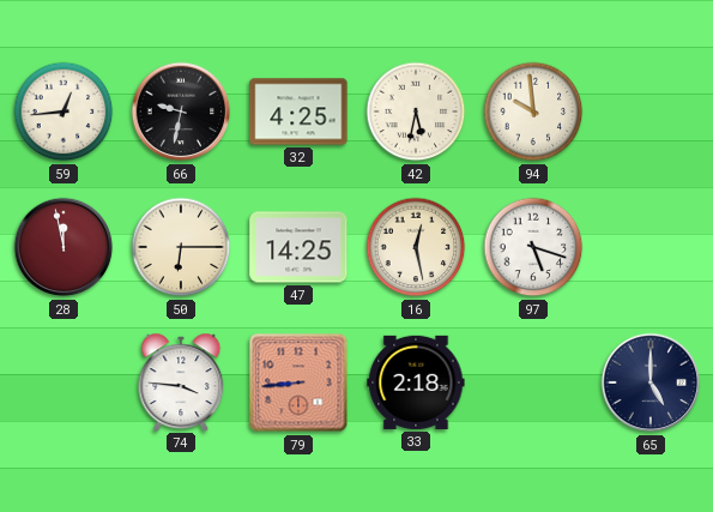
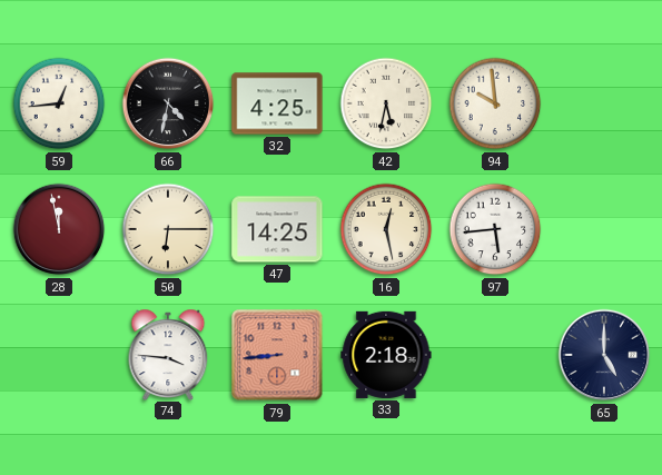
66: 9:32 -> 4:32
97: 5:18 -> 5:44
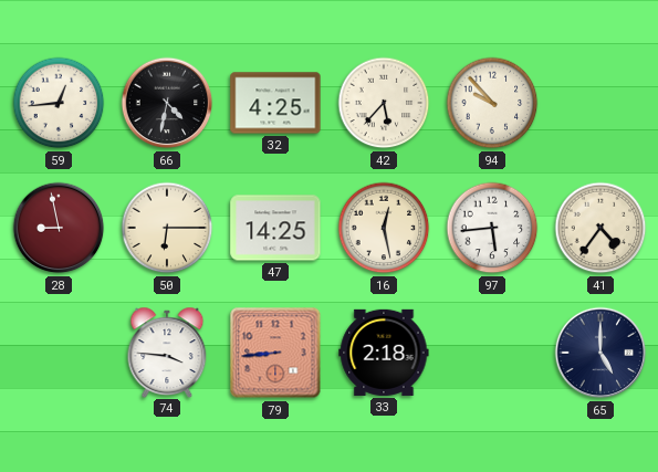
42: 5:32 -> 5:37
94: 9:59 -> 9:53
28: 11:58 -> 8:58
41: none -> 4:36
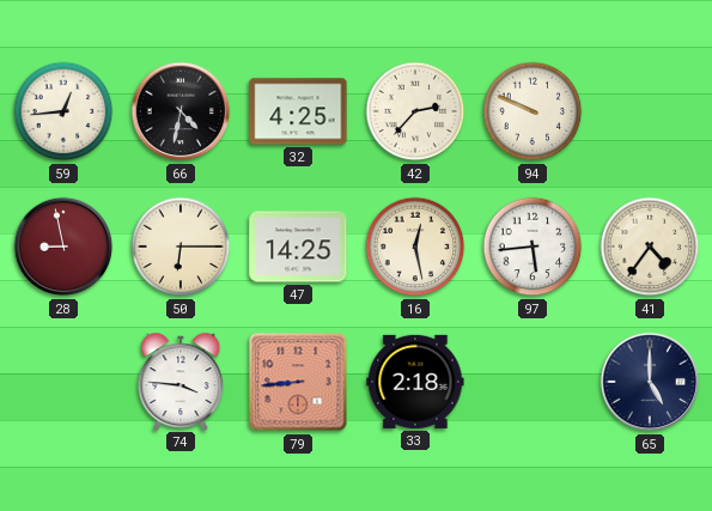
42: 5:37 -> 2:37
94: 9:53 -> 9:49
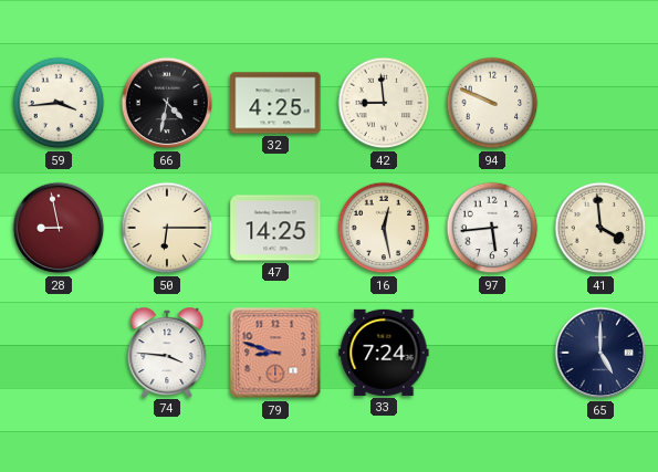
59: 12:44 -> 3:44
42: 2:37 -> 8:59
41: 4:36 -> 3:59
79: 8:44 -> 8:48
33: 2:18 -> 7:24
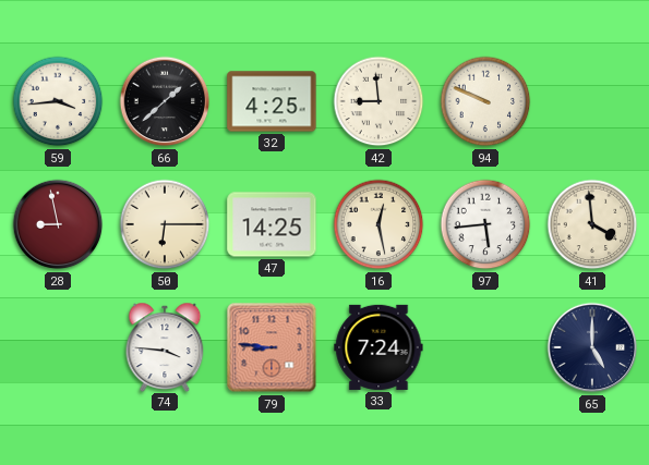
66: 4:32 -> 1:38
79: 8:48 -> 8:46
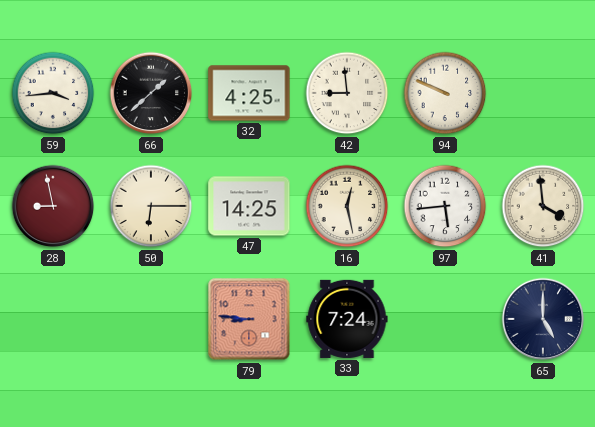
74: 3:46 -> none
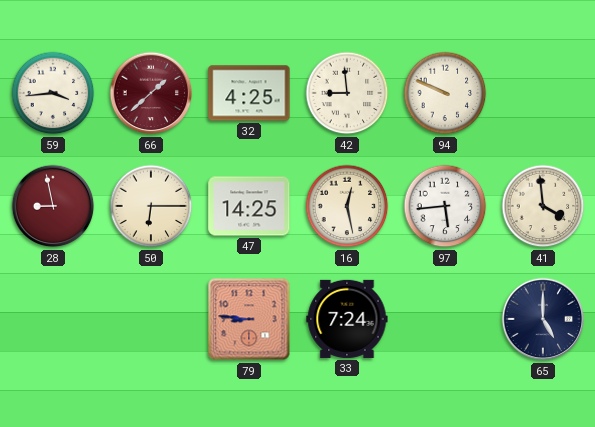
66 dial: black -> burgundy
